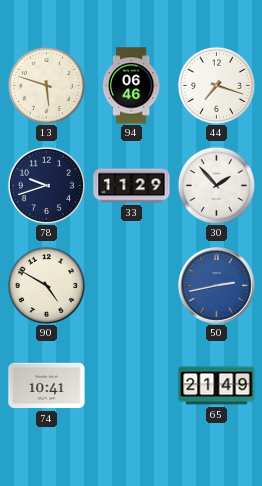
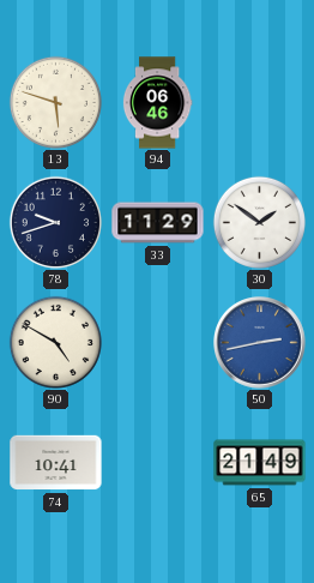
44: 7:18 -> none
30: 1:53 -> 1:51
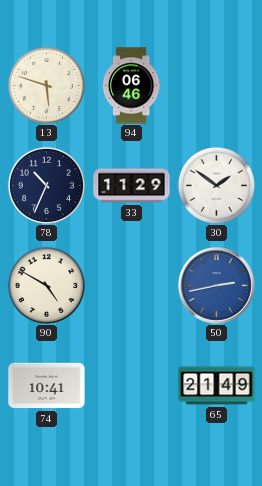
78: 9:42 -> 10:34
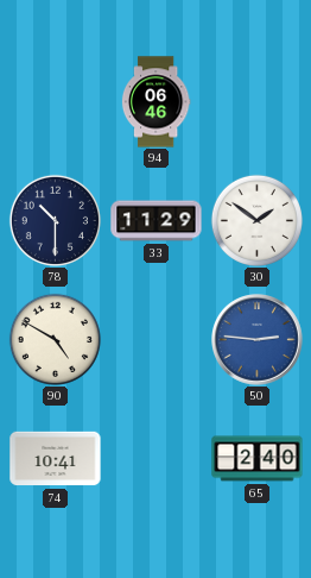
13: 5:48 -> none
78: 10:34 -> 10:30
50: 2:43 -> 2:46
65: 21:49 -> 2:40
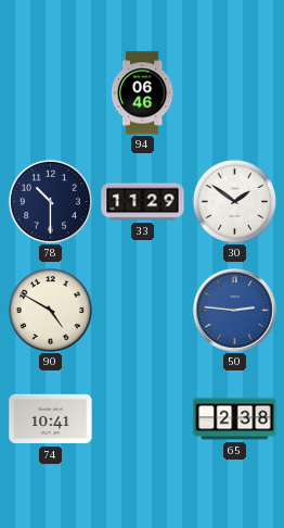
65: 2:40 -> 2:38
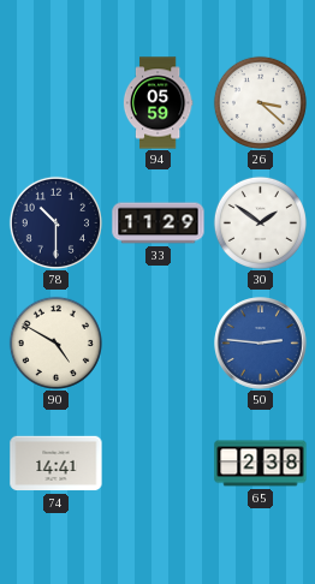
94: 06:46 -> 05:59
26: none -> 3:22
74: 10:41 -> 14:41
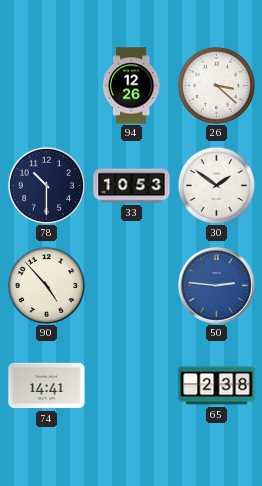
94: 05:59 -> 12:26
33: 11:29 -> 10:53
90: 4:50 -> 4:53
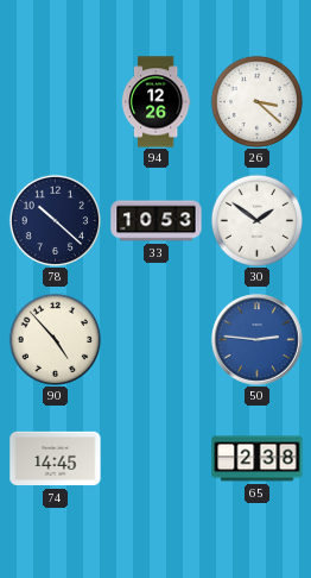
78: 10:30 -> 10:22
74: 14:41 -> 14:45
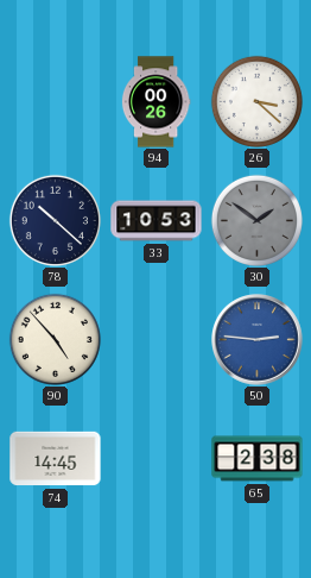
94: 12:26 -> 00:26
30 dial: white -> grey
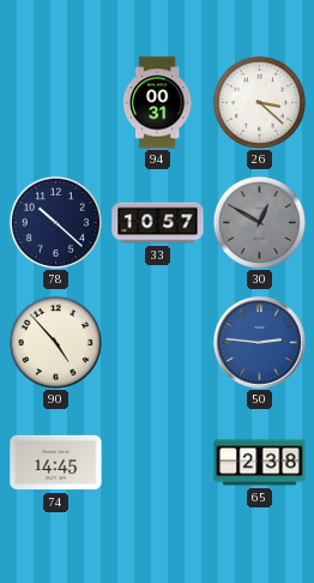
94: 00:26 -> 00:31
33: 10:53 -> 10:57
30: 1:51 -> 12:50
